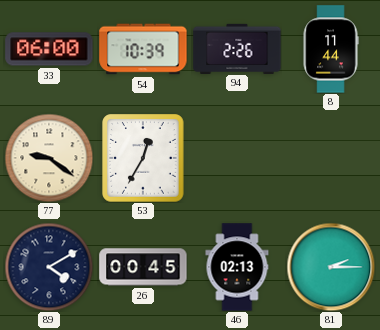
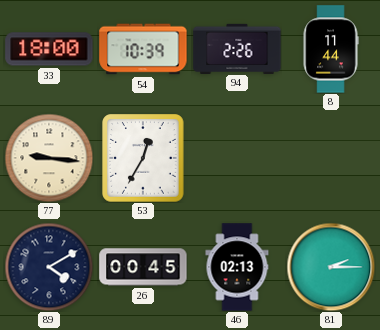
33: 06:00 -> 18:00
77: 9:21 -> 9:16
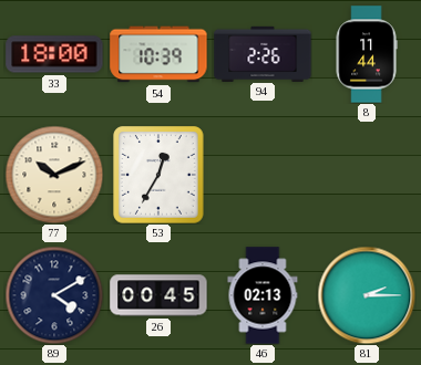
77: 9:16 -> 10:11
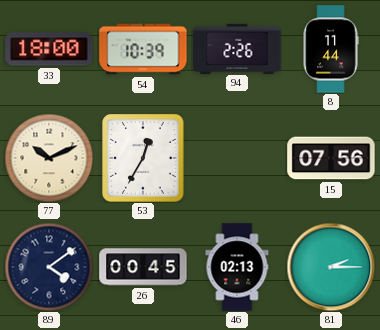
15: none -> 07:56
89: 4:10 -> 4:09
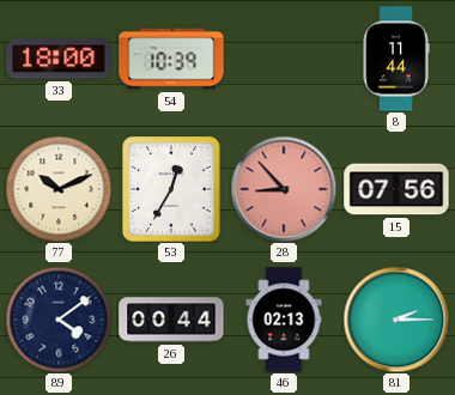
94: 2:26 -> none
28: none -> 8:53
26: 00:45 -> 00:44
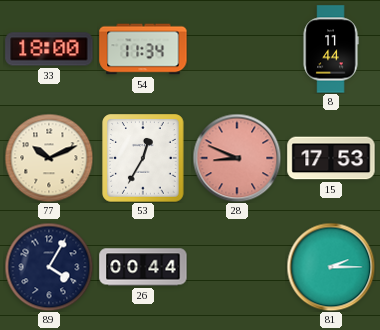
54: 10:39 -> 11:34
28: 8:53 -> 8:49
15: 07:56 -> 17:53
89: 4:09 -> 4:05
46: 02:13 -> none
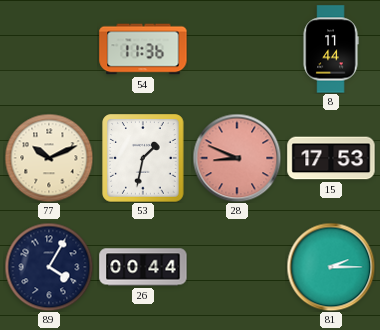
33: 18:00 -> none
54: 11:34 -> 11:36
53: 12:35 -> 1:32
